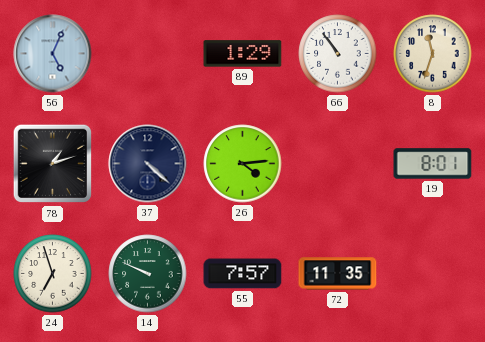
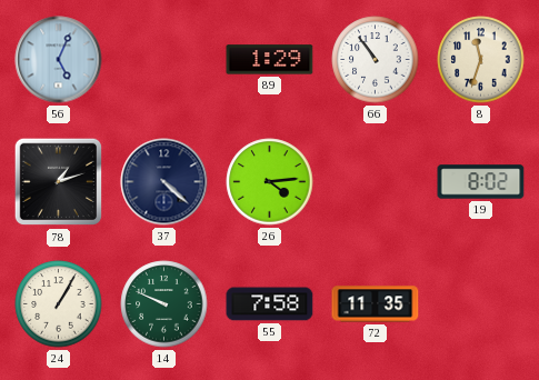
19: 8:01 -> 8:02
24: 6:57 -> 1:05
55: 7:57 -> 7:58
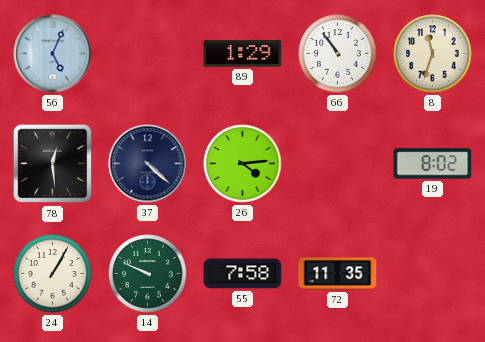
78: 1:12 -> 12:29
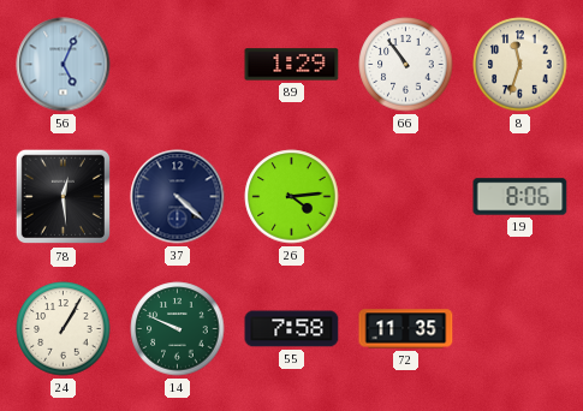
19: 8:02 -> 8:06
